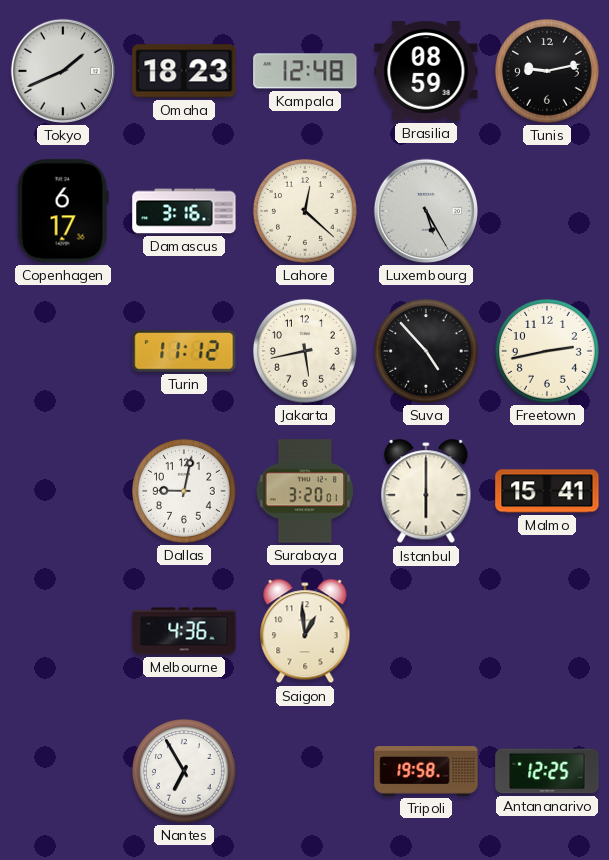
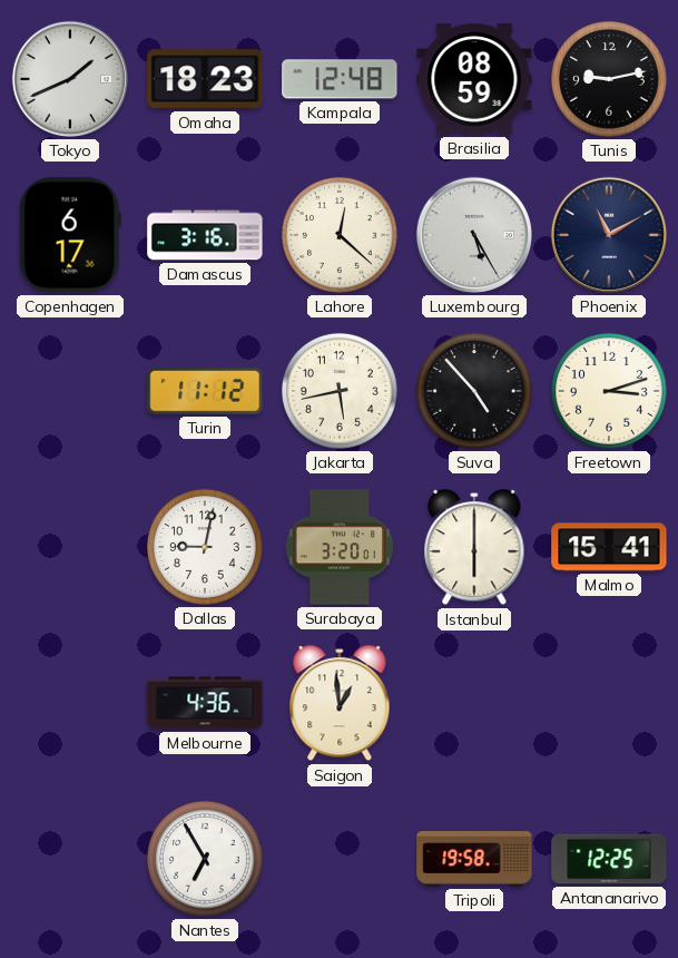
Phoenix: none -> 11:10
Freetown: 2:43 -> 3:12
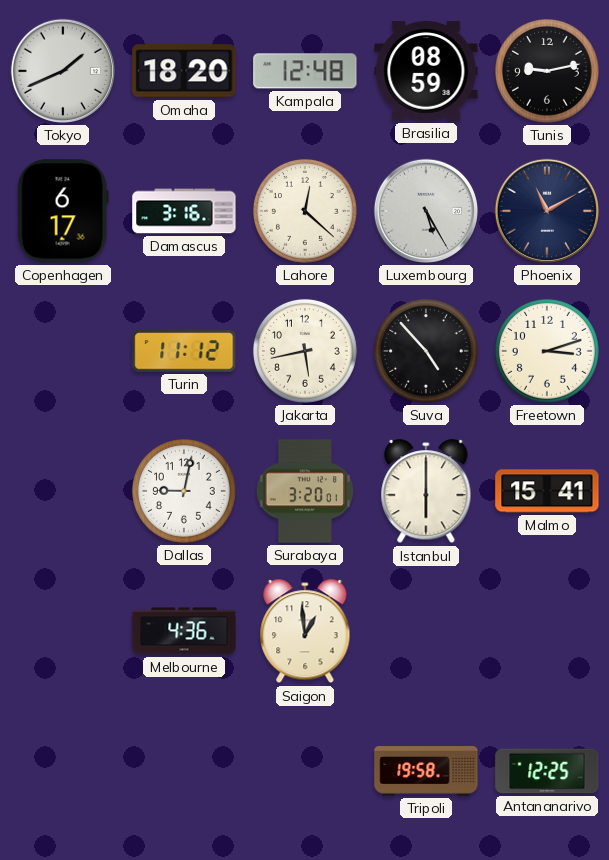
Omaha: 18:23 -> 18:20
Nantes: 6:55 -> none
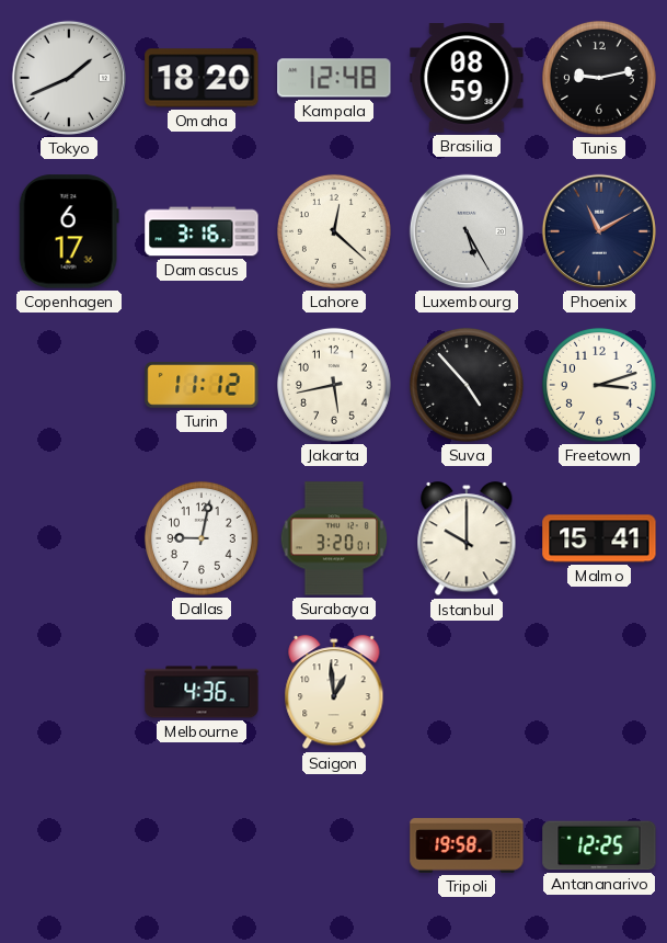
Istanbul: 6:00 -> 10:00
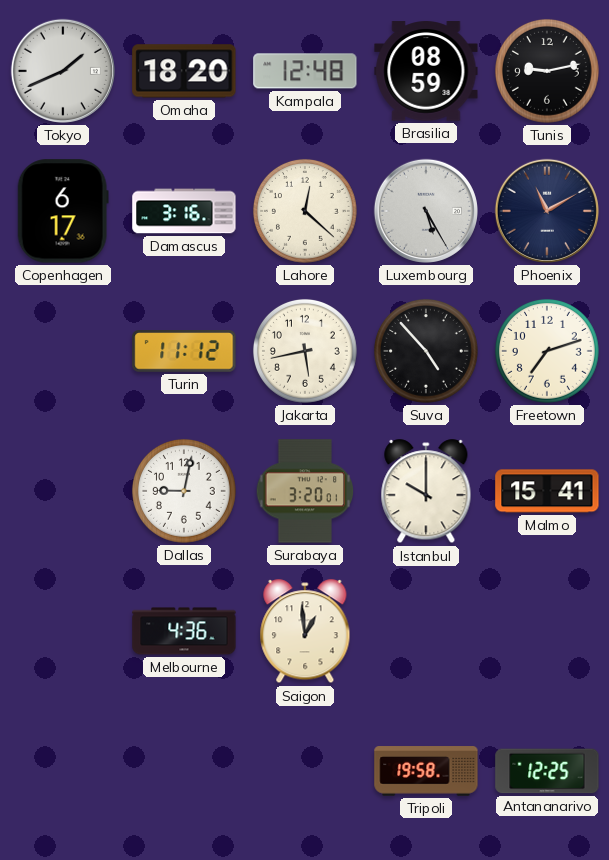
Freetown: 3:12 -> 7:12
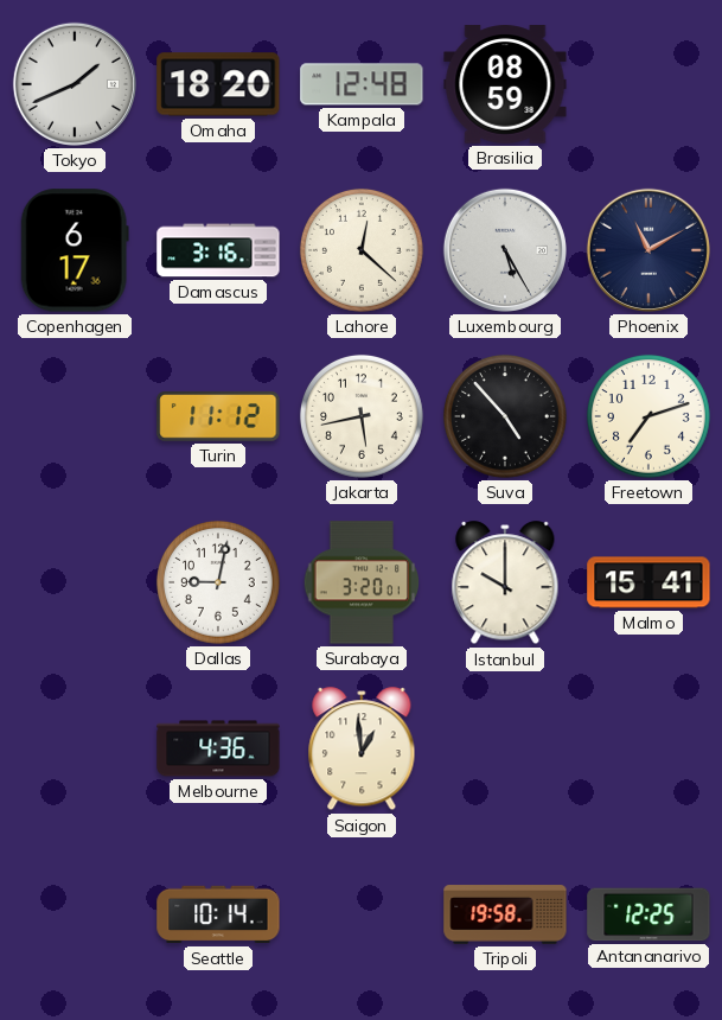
Tunis: 9:13 -> none
Seattle: none -> 10:14
